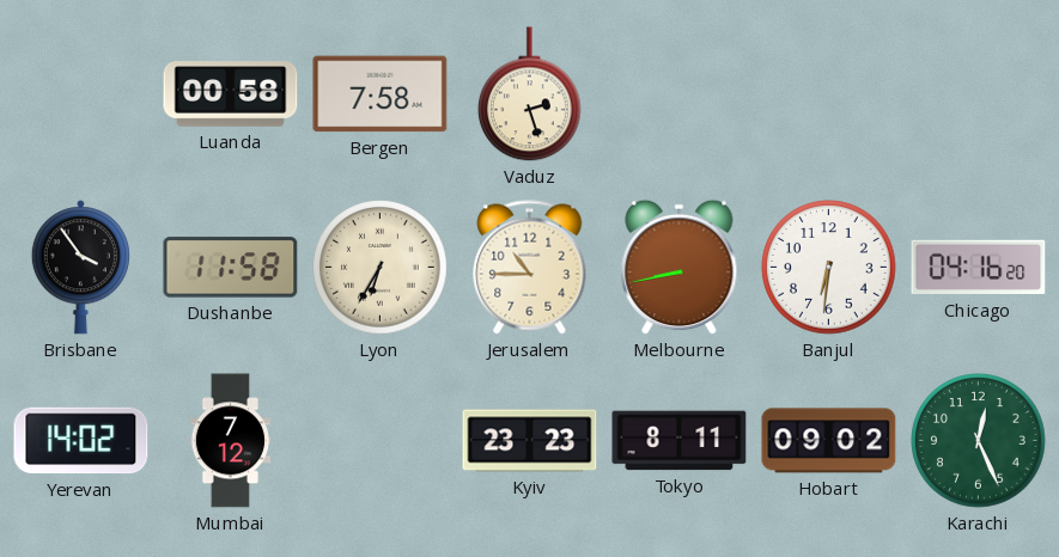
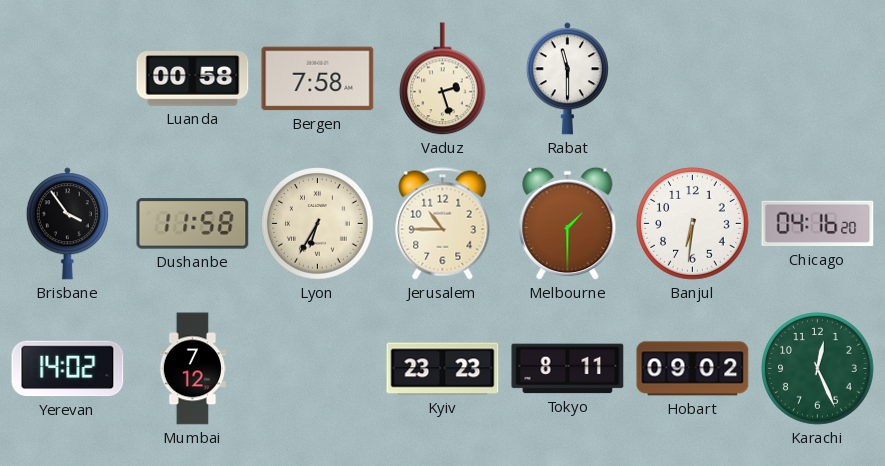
Rabat: none -> 11:30
Melbourne: 8:43 -> 1:30
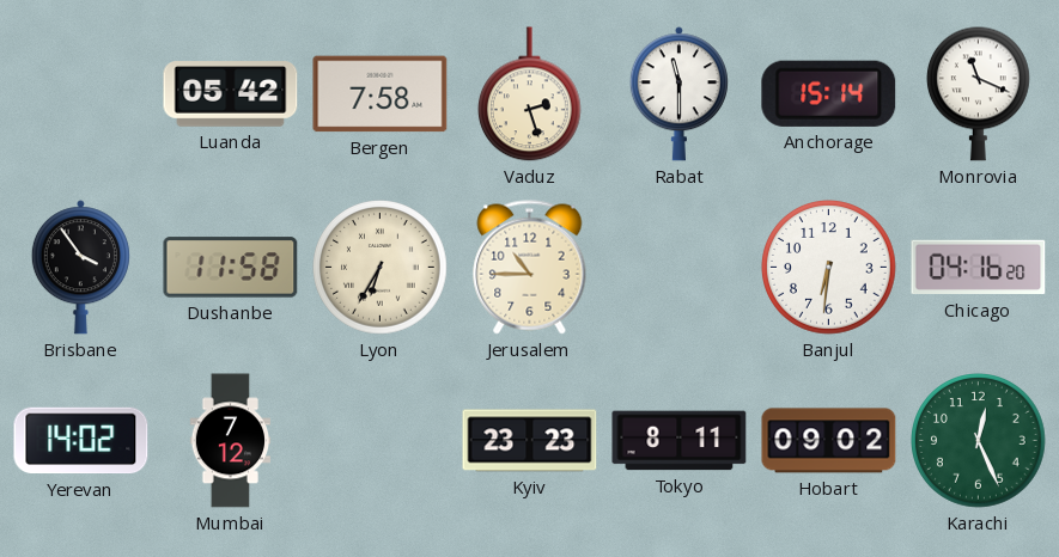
Luanda: 00:58 -> 05:42
Anchorage: none -> 15:14
Monrovia: none -> 11:19
Melbourne: 1:30 -> none
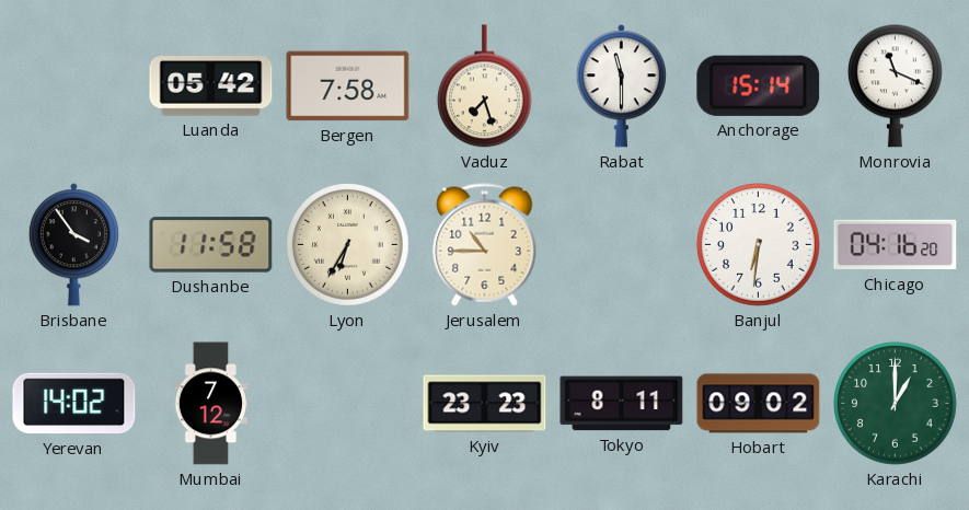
Vaduz: 2:27 -> 7:27
Karachi: 12:26 -> 1:00
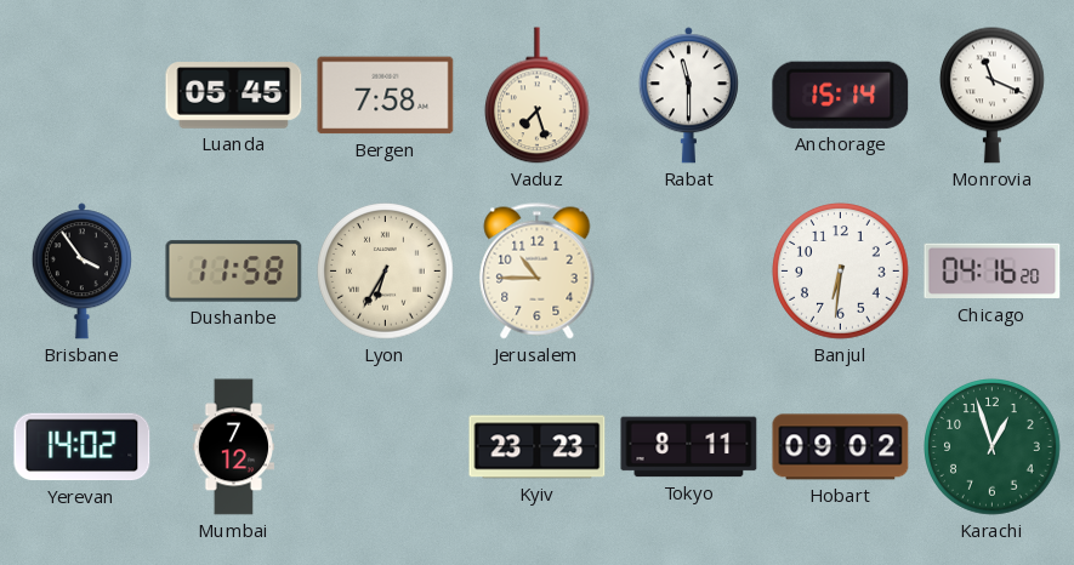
Luanda: 05:42 -> 05:45
Karachi: 1:00 -> 12:57
